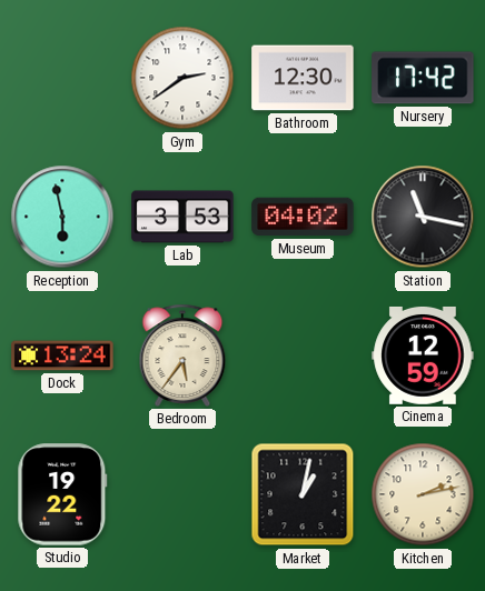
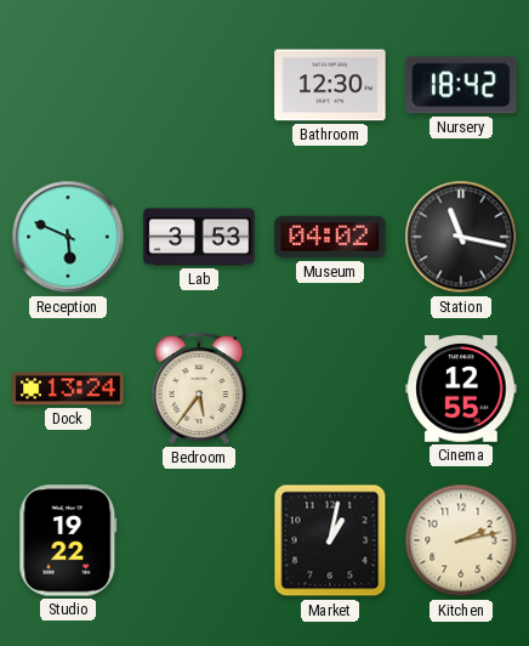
Gym: 2:39 -> none
Nursery: 17:42 -> 18:42
Reception: 5:58 -> 5:49
Cinema: 12:59 -> 12:55
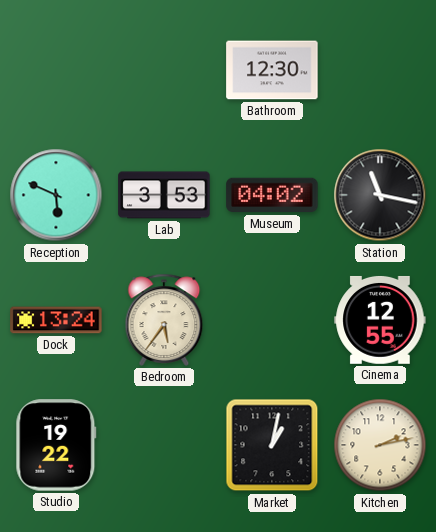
Nursery: 18:42 -> none
